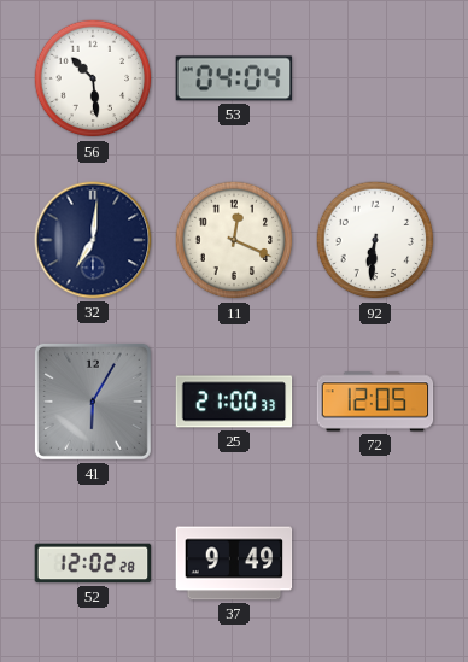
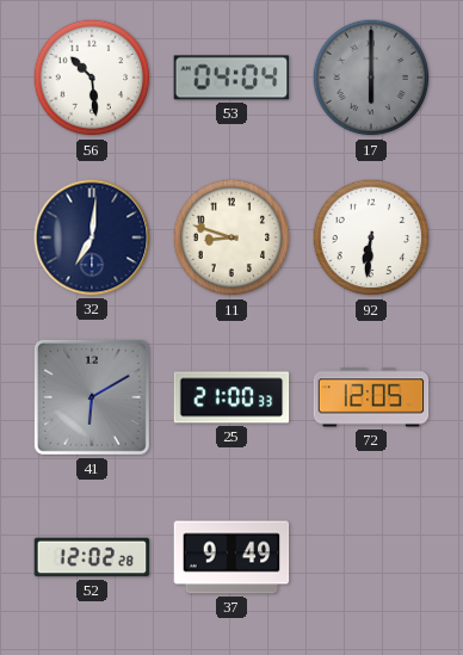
17: none -> 6:00
11: 12:19 -> 8:48
41: 6:05 -> 6:10
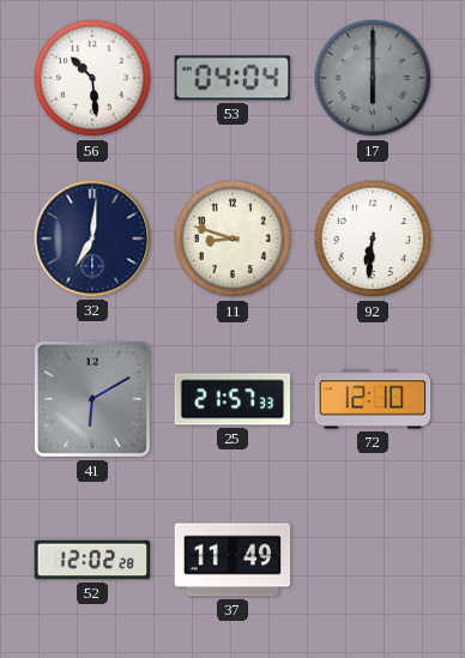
25: 21:00 -> 21:57
72: 12:05 -> 12:10
37: 9:49 -> 11:49
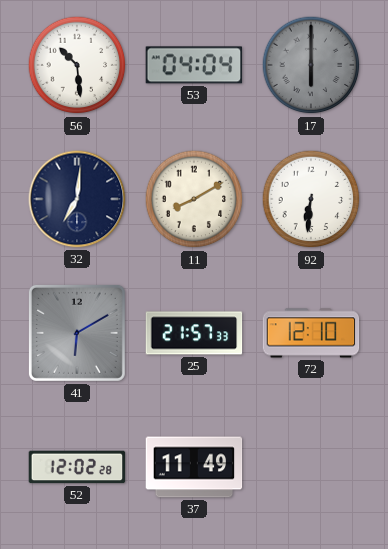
11: 8:48 -> 8:10
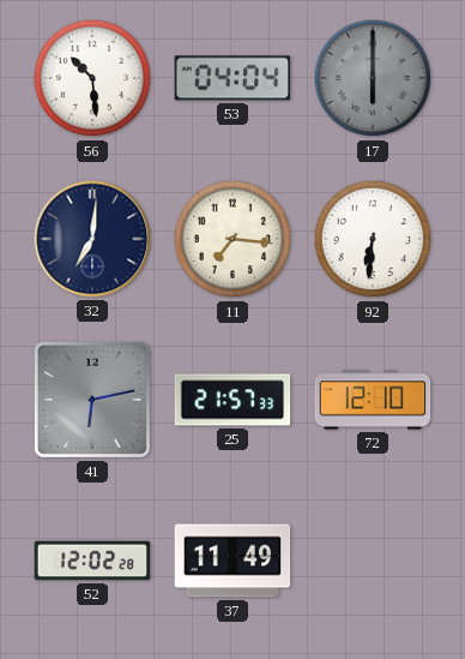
11: 8:10 -> 7:16
41: 6:10 -> 6:13
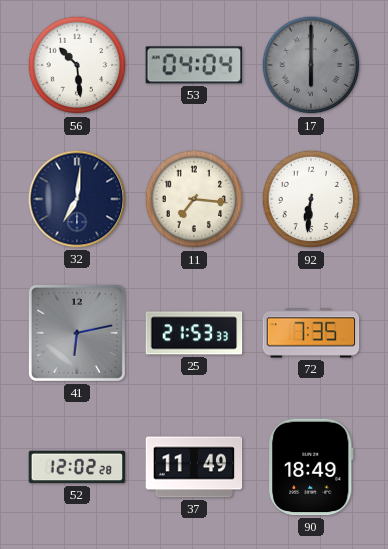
25: 21:57 -> 21:53
72: 12:10 -> 7:35
90: none -> 18:49
